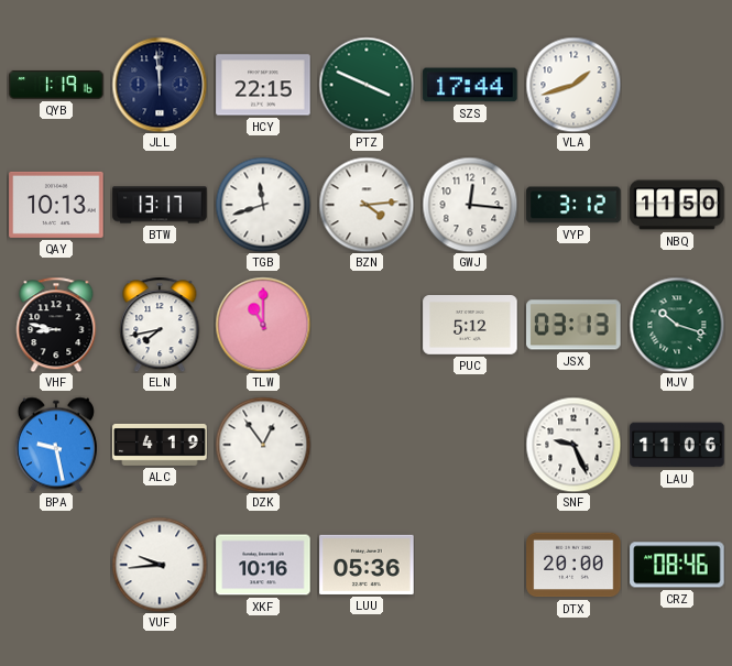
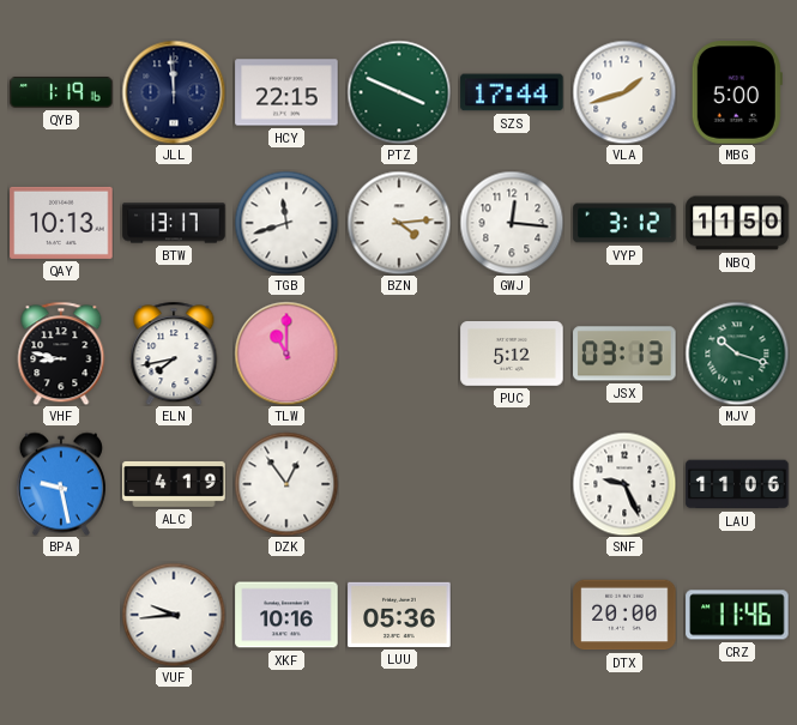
MBG: none -> 5:00
CRZ: 08:46 -> 11:46
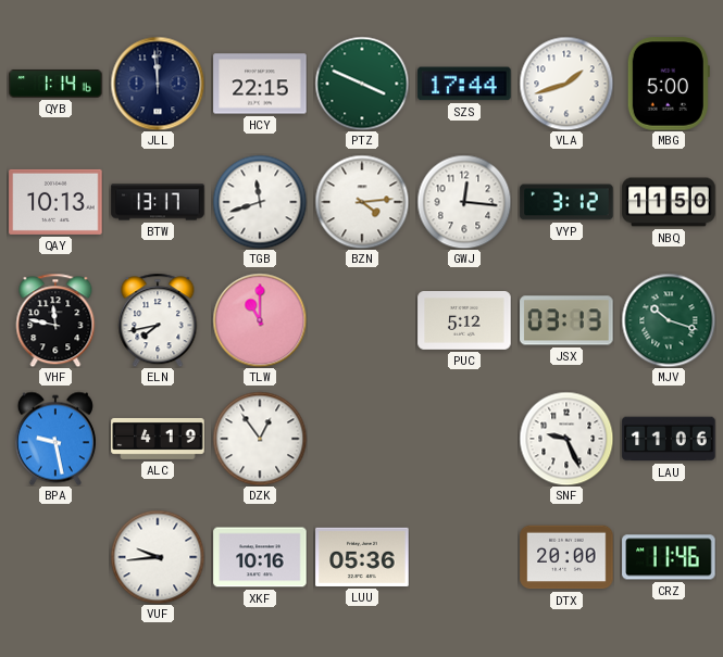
QYB: 1:19 -> 1:14
VHF: 8:47 -> 11:47
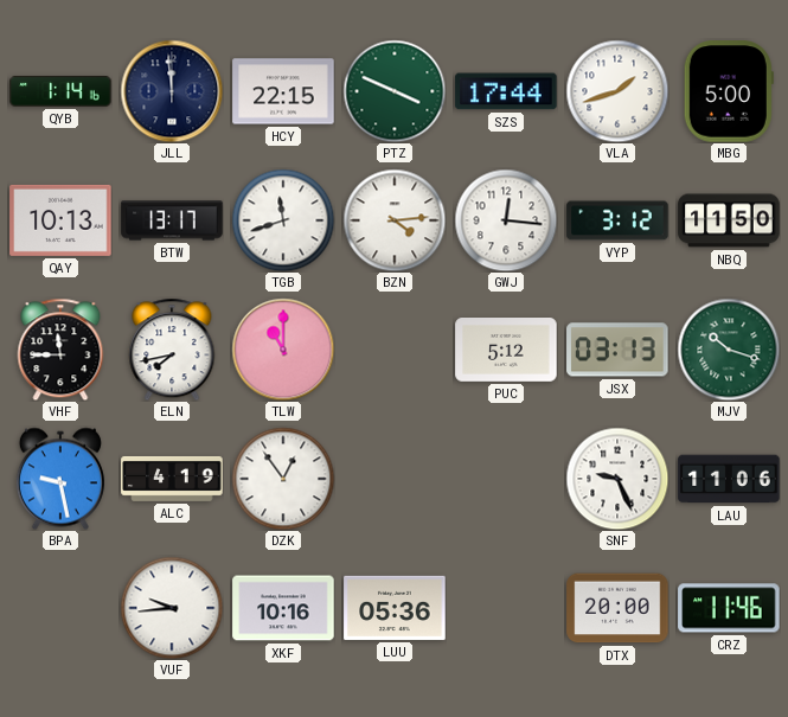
VHF: 11:47 -> 11:45
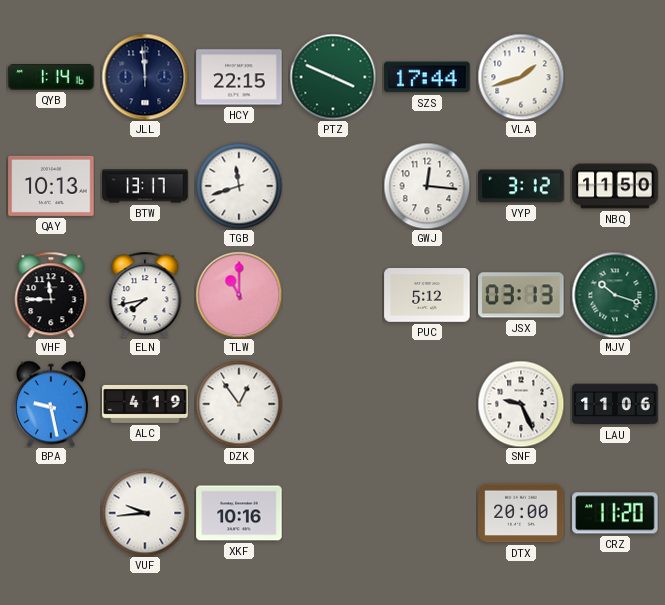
MBG: 5:00 -> none
BZN: 4:14 -> none
LUU: 05:36 -> none
CRZ: 11:46 -> 11:20
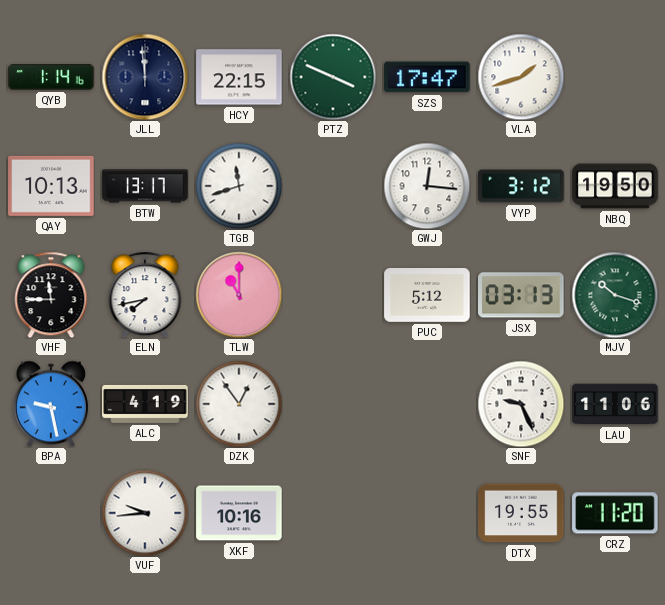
SZS: 17:44 -> 17:47
NBQ: 11:50 -> 19:50
DTX: 20:00 -> 19:55
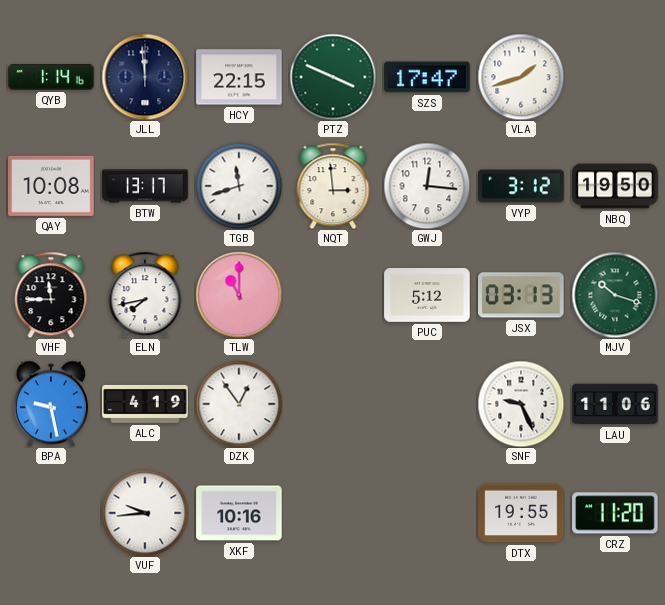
QAY: 10:13 -> 10:08
NQT: none -> 2:59
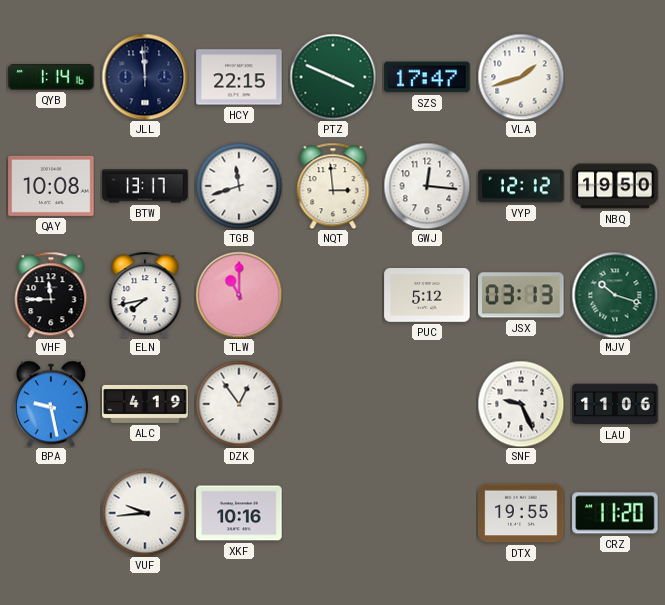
VYP: 3:12 -> 12:12
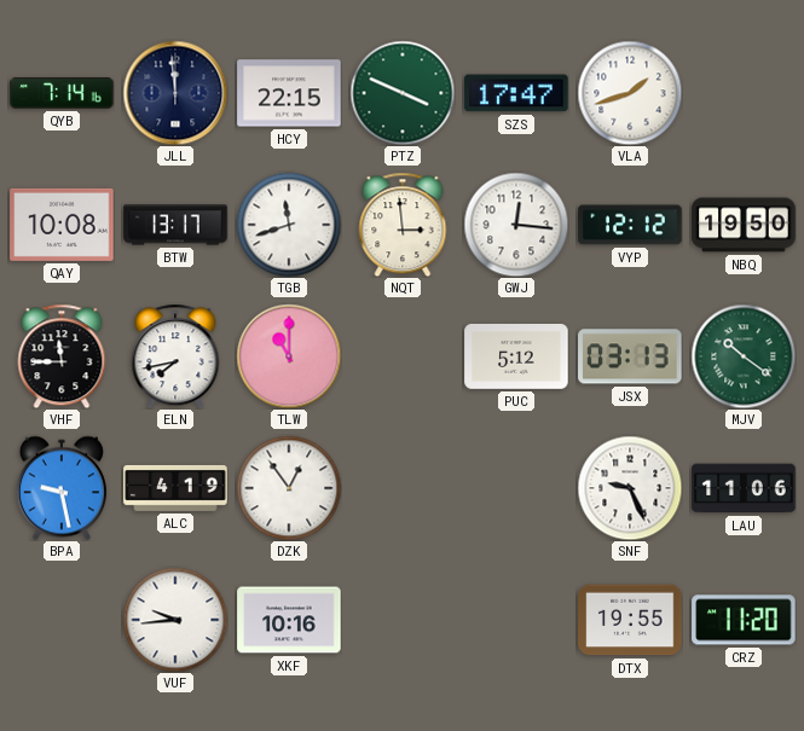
QYB: 1:14 -> 7:14
MJV: 10:18 -> 10:21
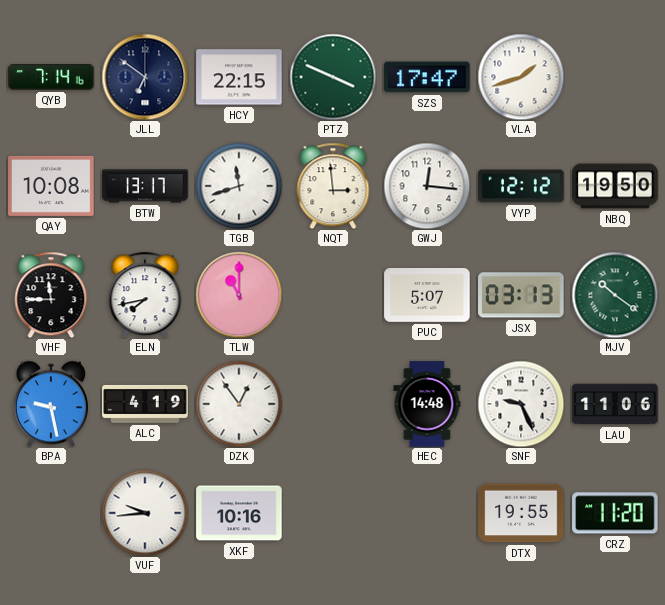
JLL: 11:59 -> 6:51
PUC: 5:12 -> 5:07
HEC: none -> 14:48
